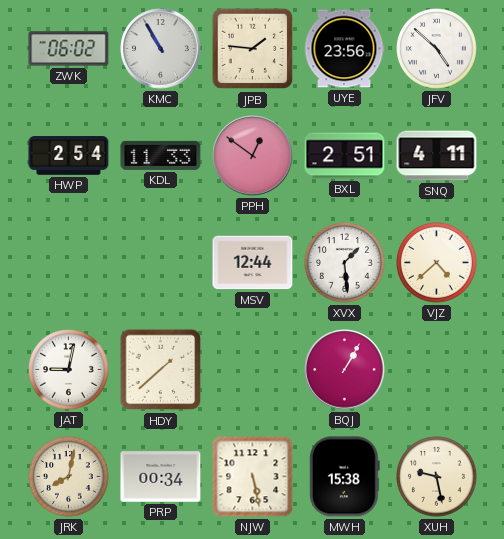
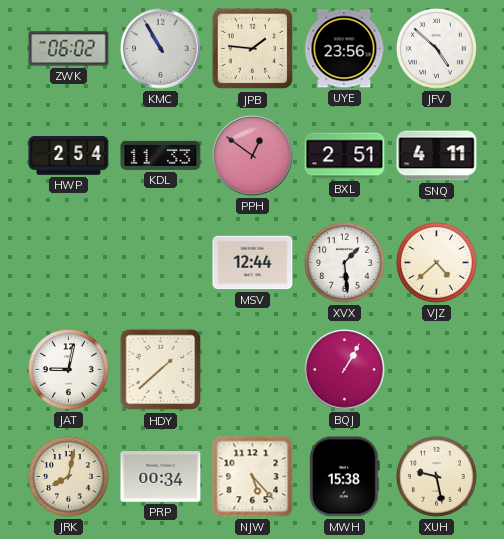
NJW: 5:28 -> 5:23
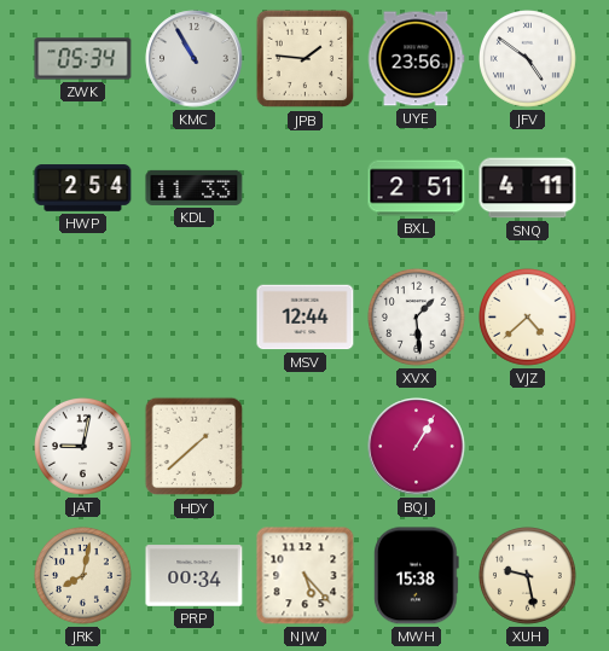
ZWK: 06:02 -> 05:34
JFV: 4:52 -> 4:51
PPH: 12:51 -> none
